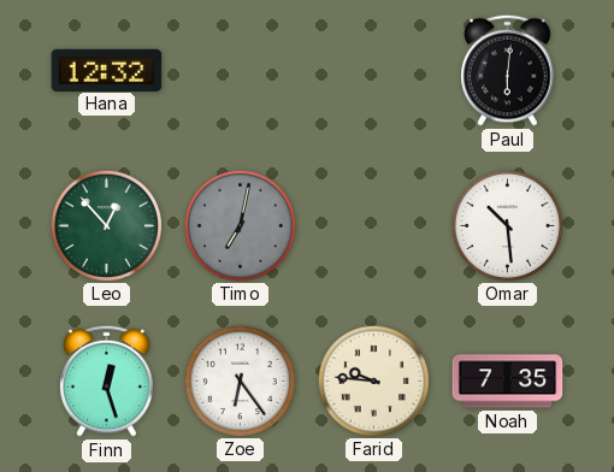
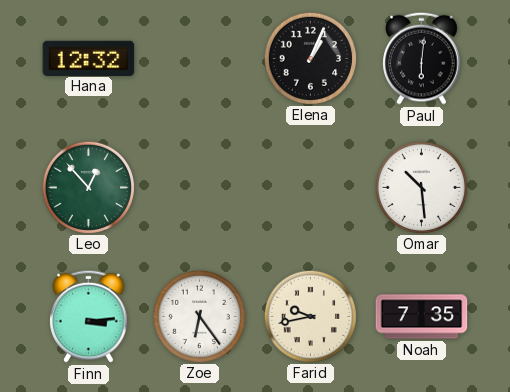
Elena: none -> 1:04
Timo: 7:02 -> none
Finn: 12:27 -> 3:14
Farid: 9:46 -> 9:43
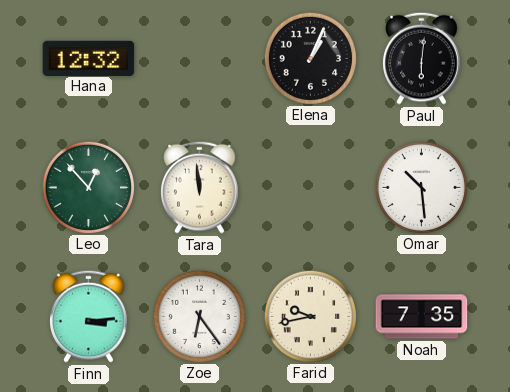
Tara: none -> 11:59
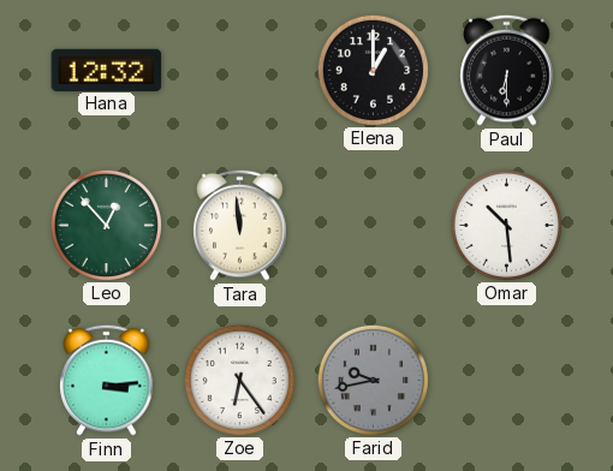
Elena: 1:04 -> 1:00
Paul: 6:01 -> 6:30
Farid dial: cream -> grey
Noah: 7:35 -> none
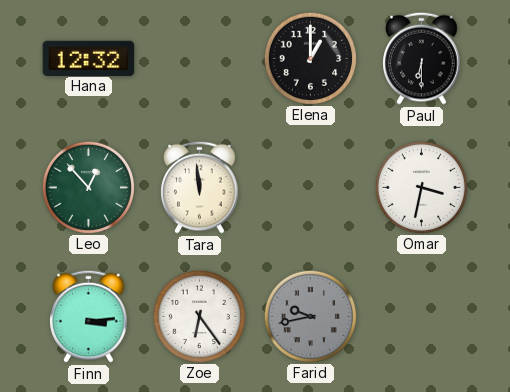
Omar: 10:29 -> 3:32
